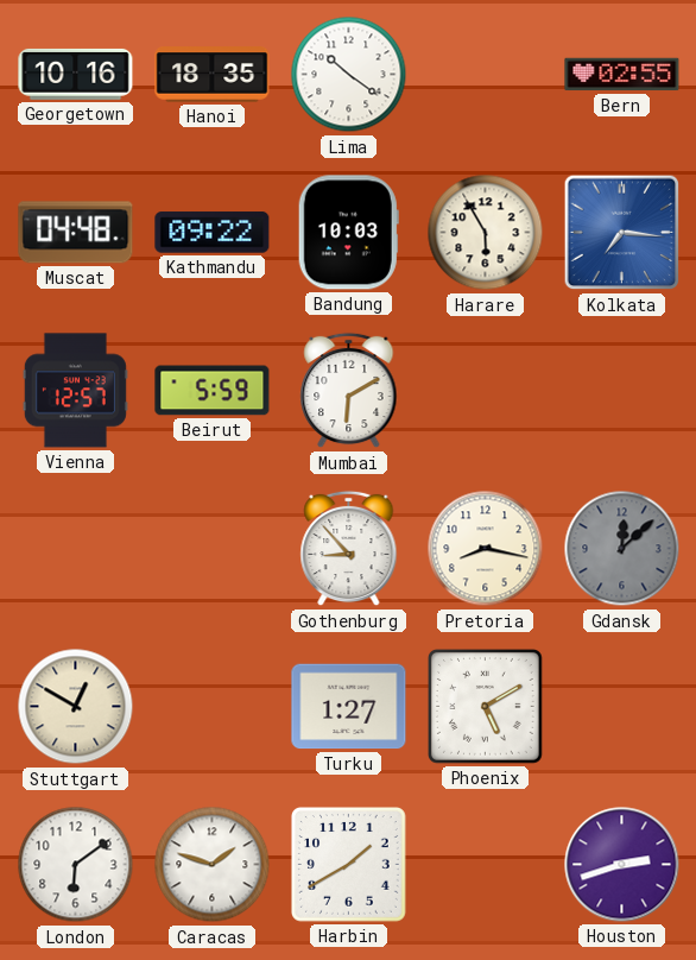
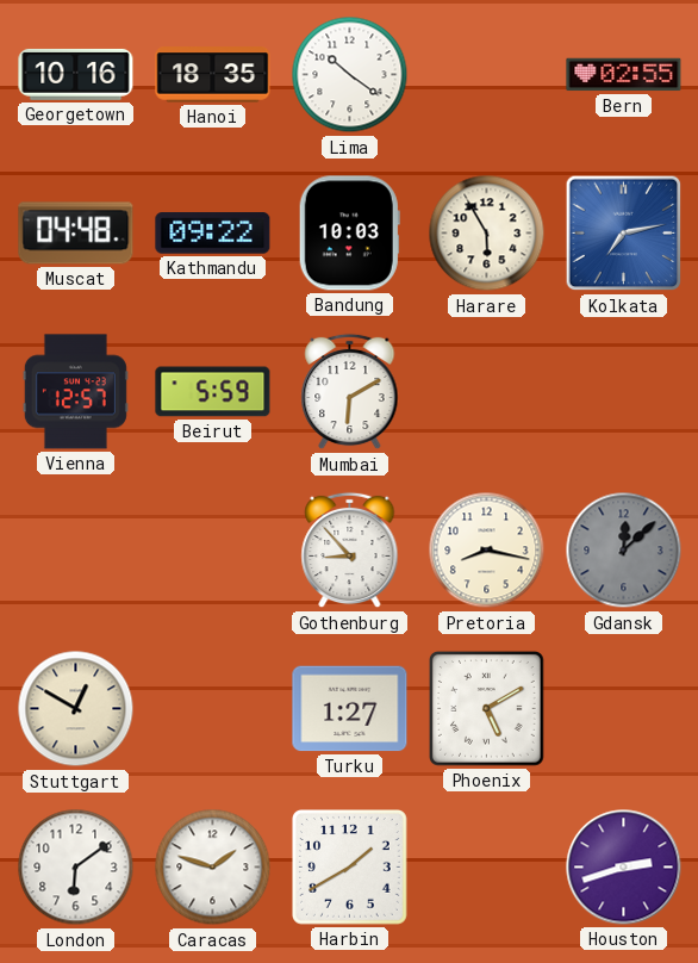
Kolkata: 7:16 -> 7:13
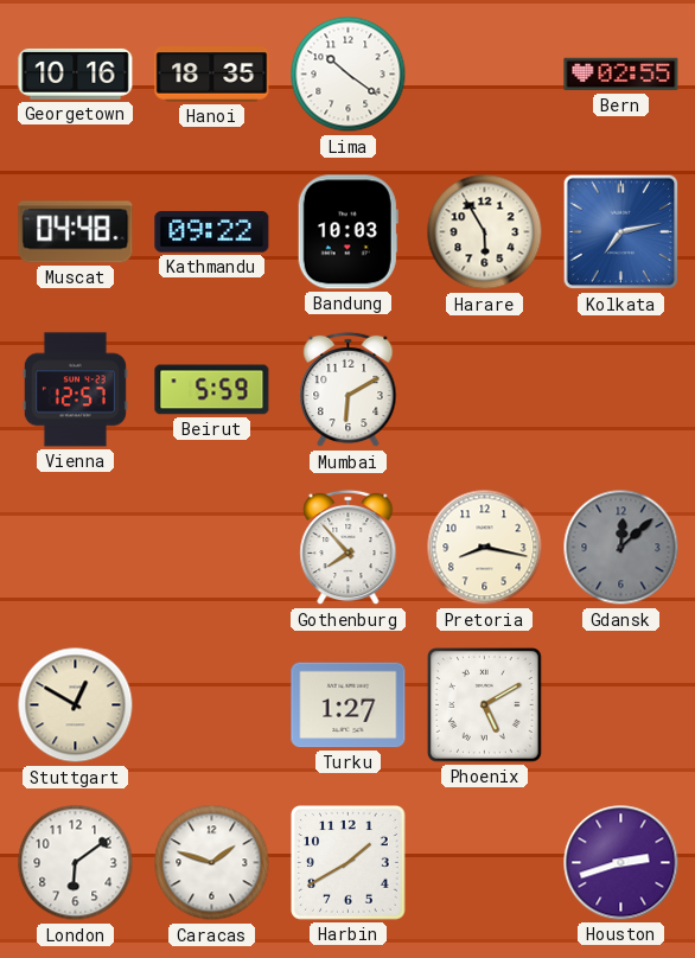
Gothenburg: 8:53 -> 7:53
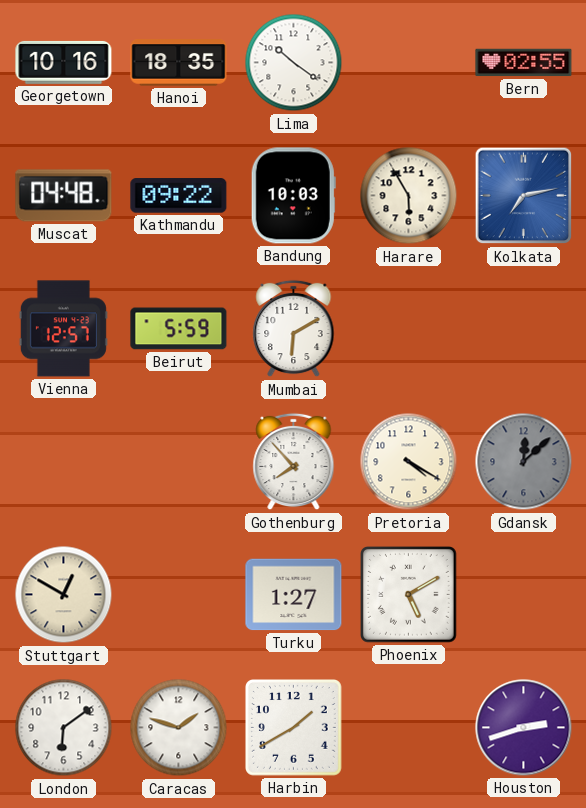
Pretoria: 8:17 -> 4:20
